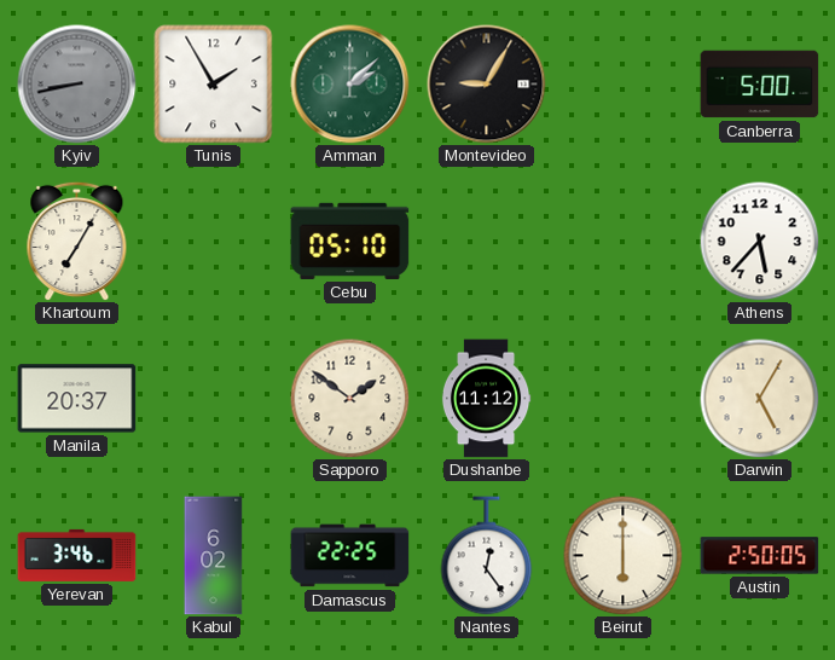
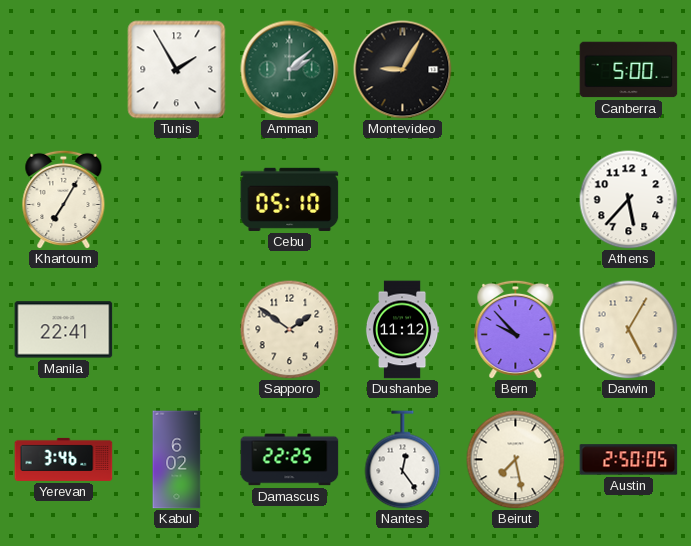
Kyiv: 8:43 -> none
Manila: 20:37 -> 22:41
Bern: none -> 9:53
Beirut: 6:00 -> 7:28
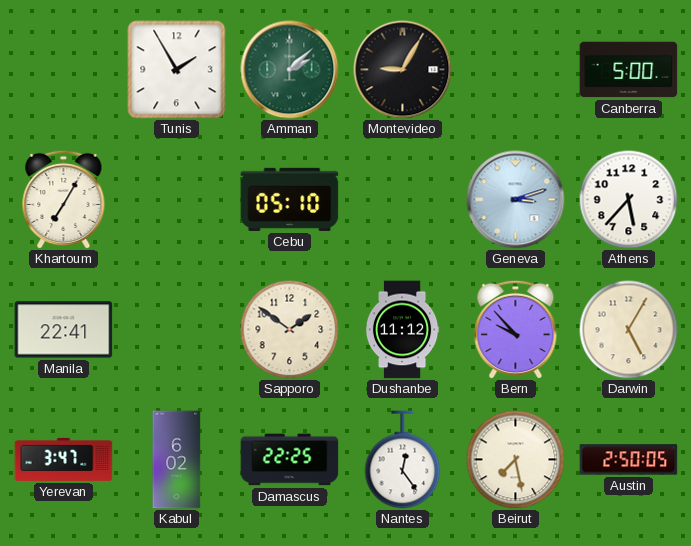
Geneva: none -> 3:12
Yerevan: 3:46 -> 3:47
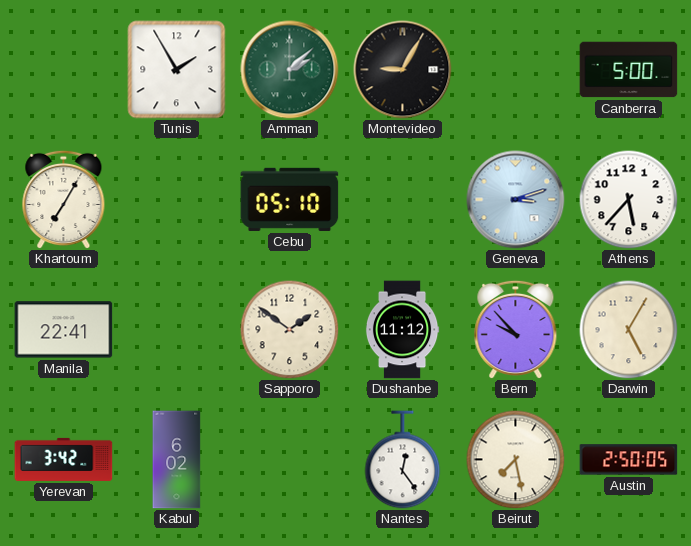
Yerevan: 3:47 -> 3:42
Damascus: 22:25 -> none
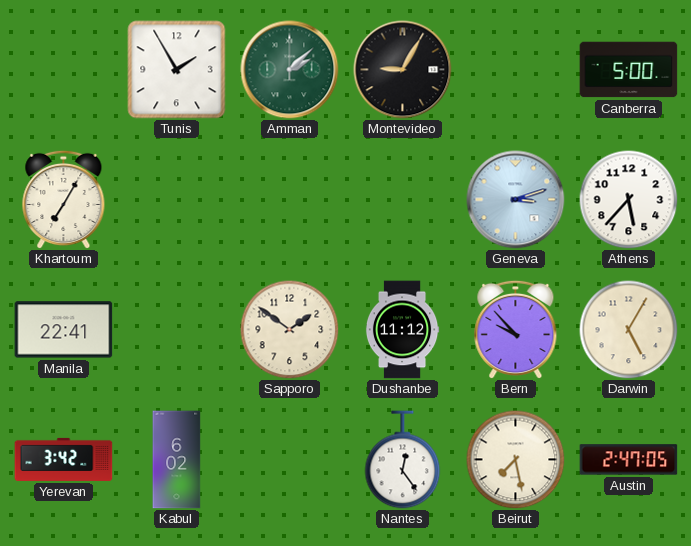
Cebu: 05:10 -> none
Austin: 2:50 -> 2:47
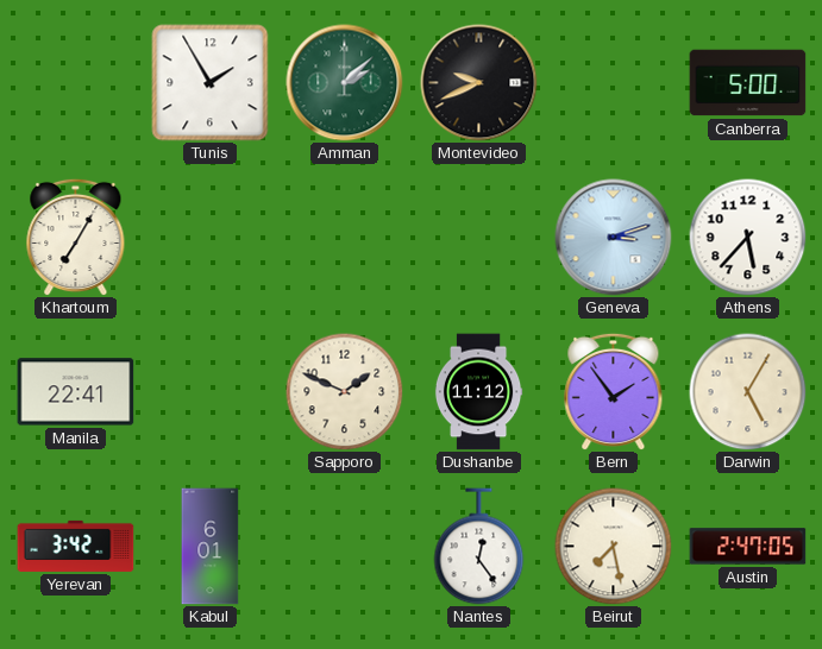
Montevideo: 9:05 -> 9:41
Sapporo: 1:51 -> 1:49
Bern: 9:53 -> 1:54
Kabul: 6:02 -> 6:01
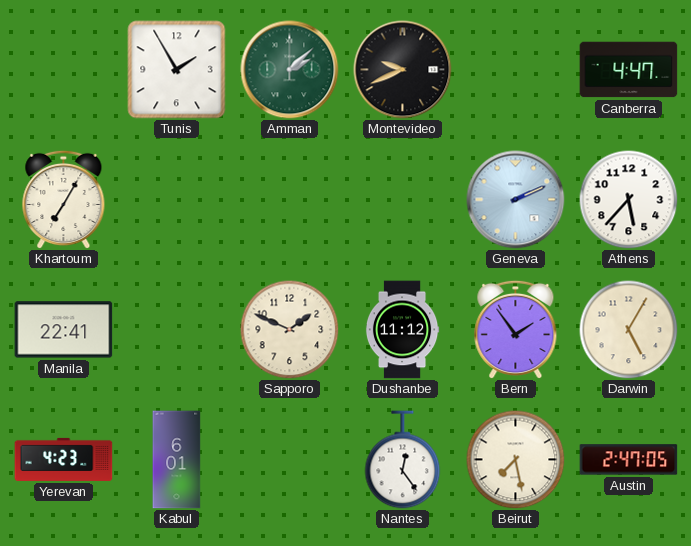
Canberra: 5:00 -> 4:47
Geneva: 3:12 -> 2:11
Yerevan: 3:42 -> 4:23
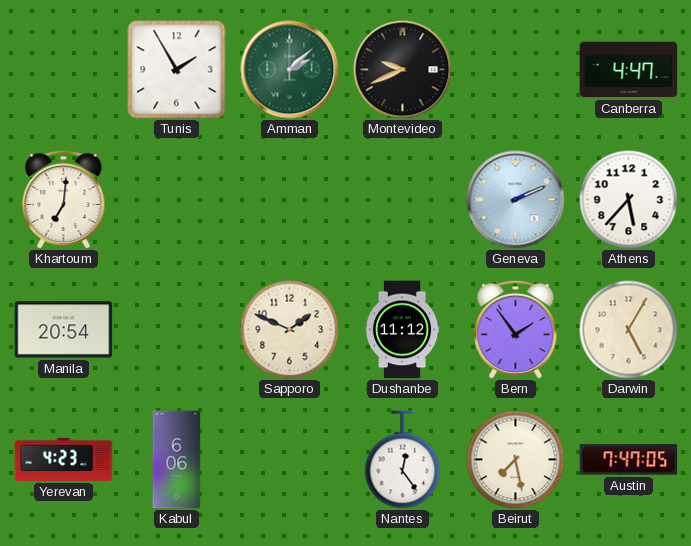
Khartoum: 7:05 -> 7:01
Manila: 22:41 -> 20:54
Kabul: 6:01 -> 6:06
Austin: 2:47 -> 7:47
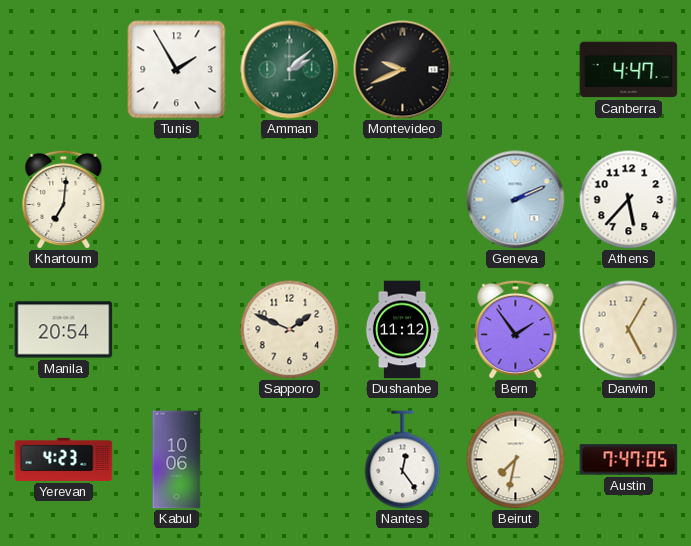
Kabul: 6:06 -> 10:06
Beirut: 7:28 -> 7:32
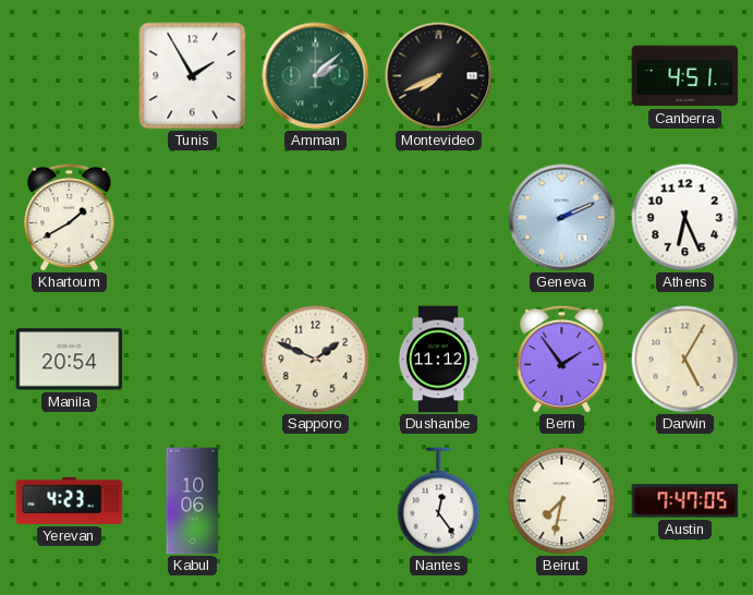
Montevideo: 9:41 -> 7:41
Canberra: 4:47 -> 4:51
Khartoum: 7:01 -> 1:40
Athens: 5:37 -> 6:26
